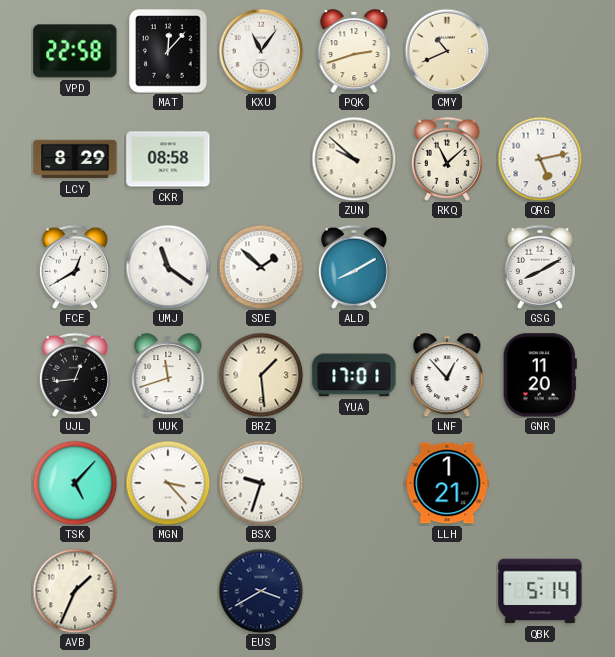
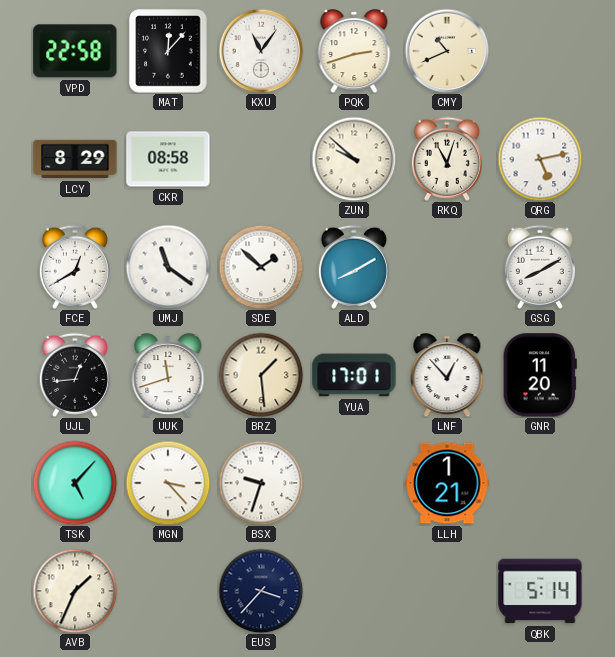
RKQ: 11:08 -> 11:03
EUS: 3:40 -> 3:37
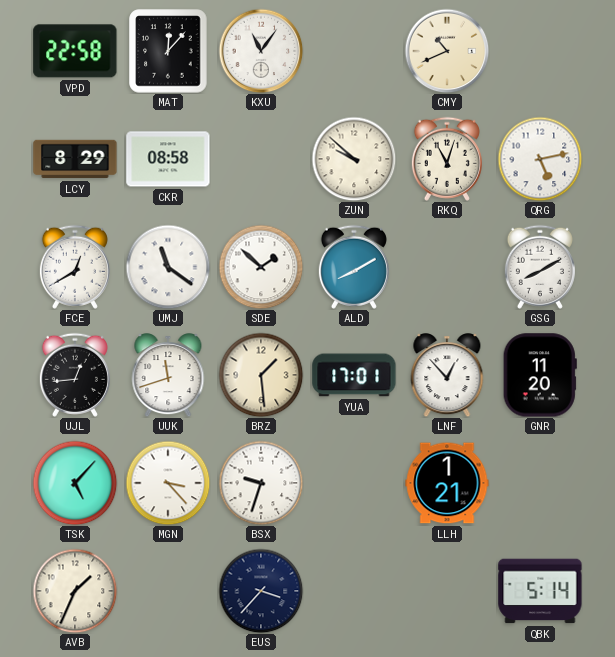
PQK: 2:42 -> none
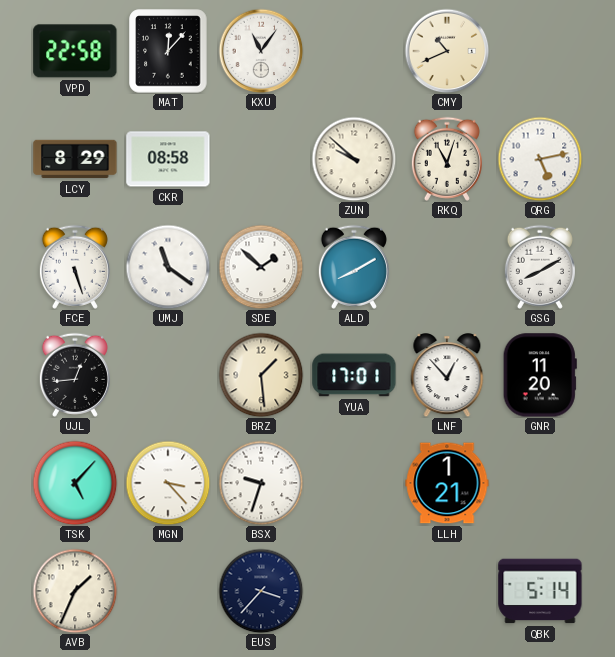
FCE: 12:40 -> 5:27
UUK: 11:42 -> none
